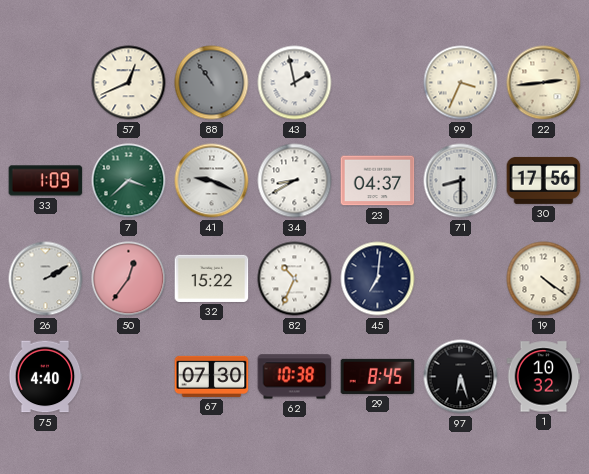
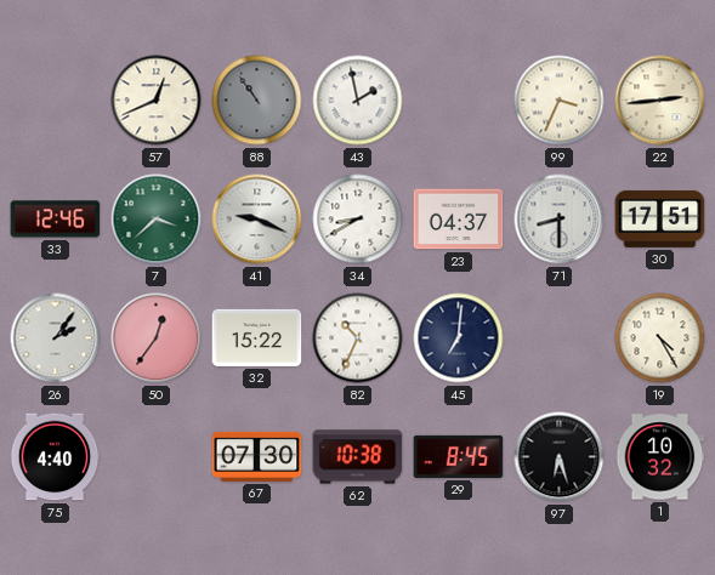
33: 1:09 -> 12:46
30: 17:56 -> 17:51
26: 2:10 -> 2:06
19: 4:21 -> 4:25
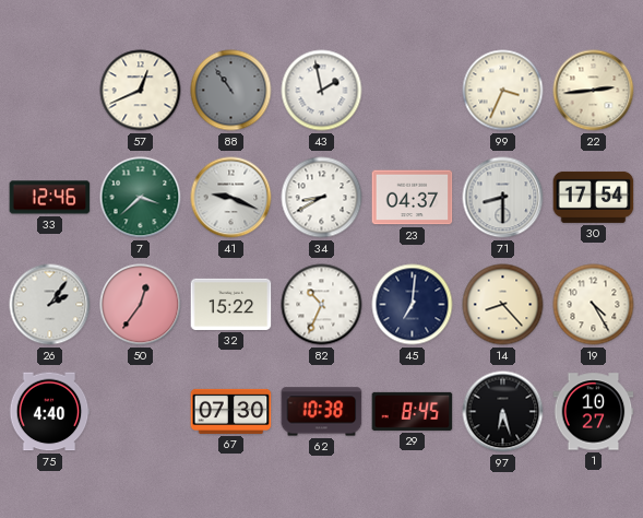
30: 17:51 -> 17:54
14: none -> 8:23
1: 10:32 -> 10:27
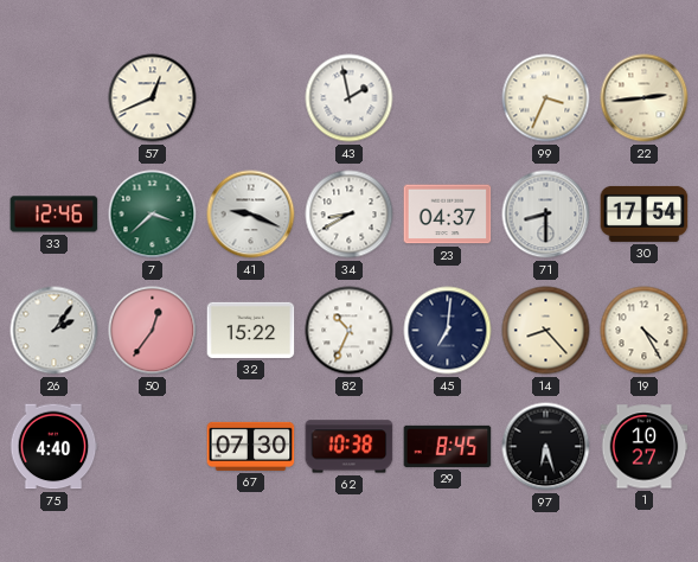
88: 10:54 -> none
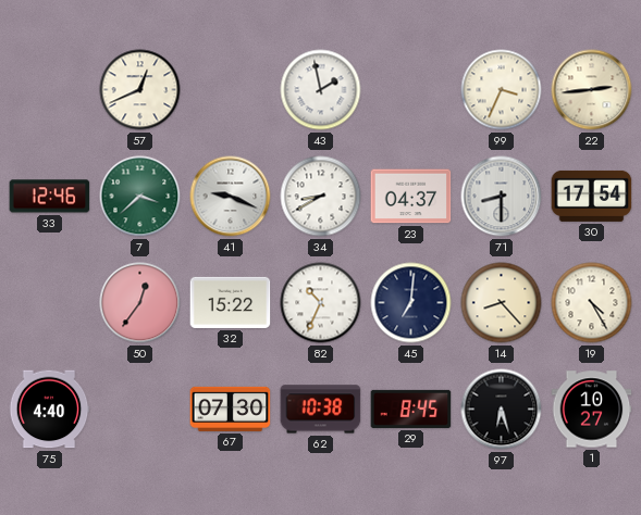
26: 2:06 -> none
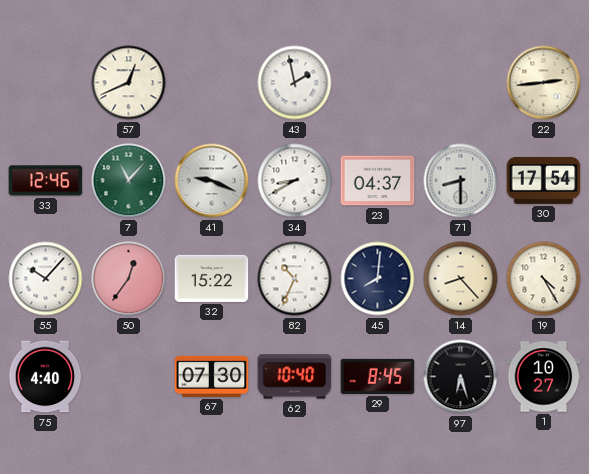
99: 3:34 -> none
7: 3:38 -> 11:07
55: none -> 10:07
45: 7:01 -> 8:01
62: 10:38 -> 10:40
